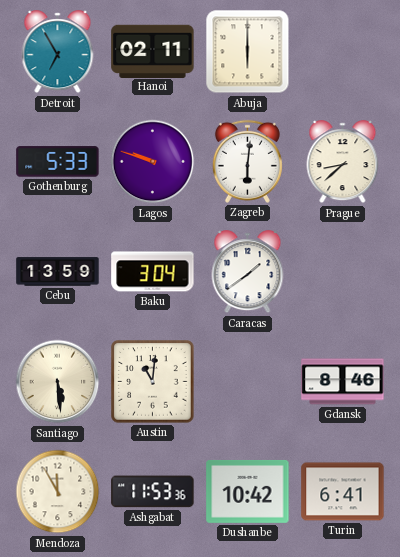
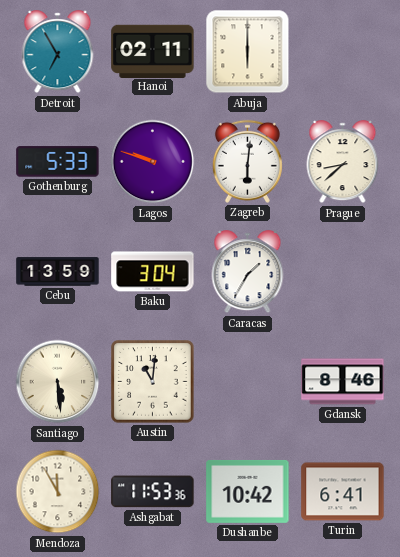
Caracas: 1:39 -> 1:35
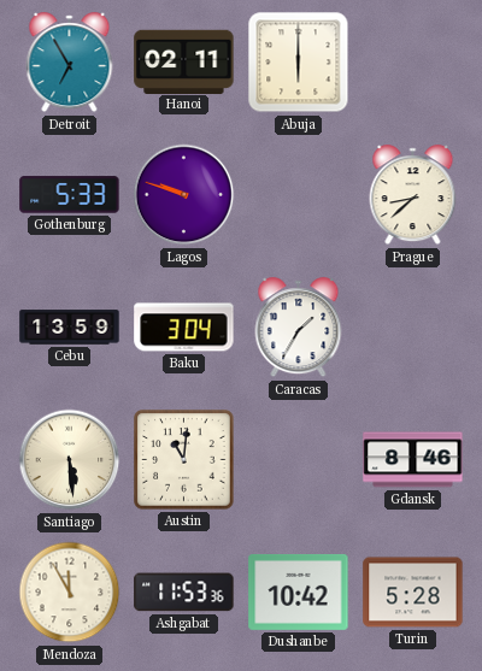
Zagreb: 6:01 -> none
Turin: 6:41 -> 5:28
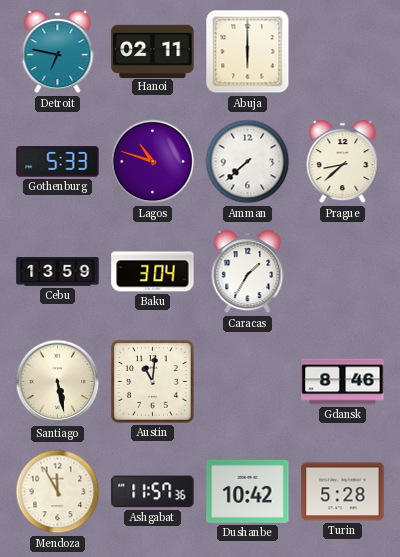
Detroit: 6:55 -> 6:47
Lagos: 9:48 -> 10:48
Amman: none -> 7:38
Santiago: 5:29 -> 5:28
Ashgabat: 11:53 -> 11:57
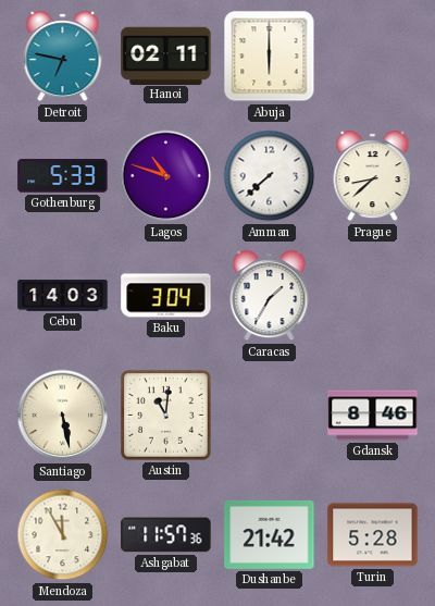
Cebu: 13:59 -> 14:03
Dushanbe: 10:42 -> 21:42
